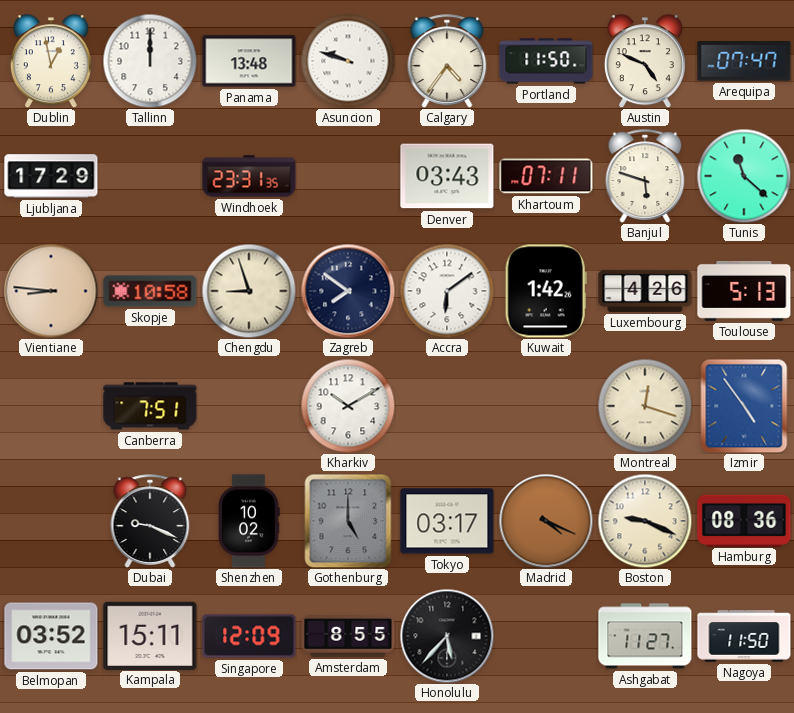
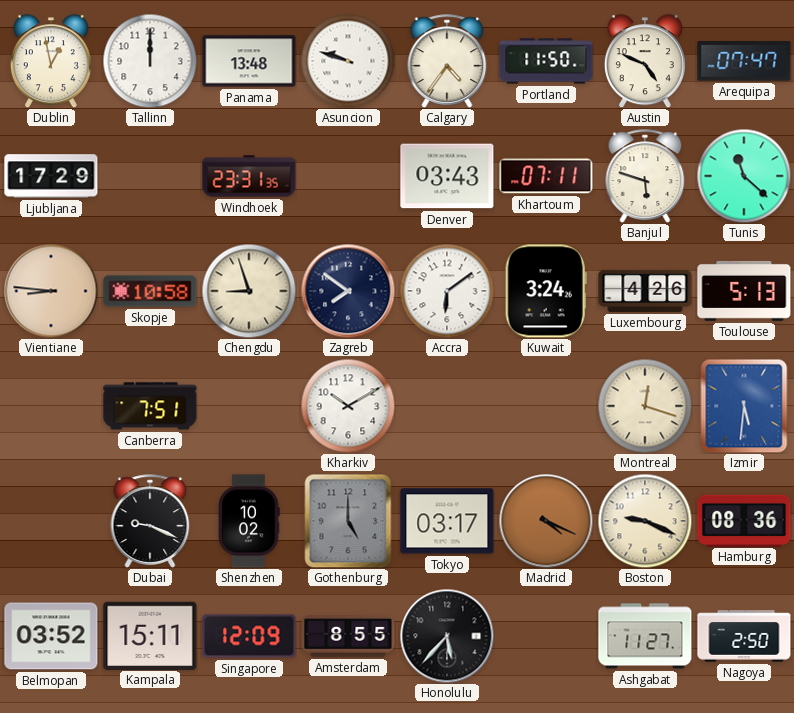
Kuwait: 1:42 -> 3:24
Izmir: 4:54 -> 5:31
Nagoya: 11:50 -> 2:50
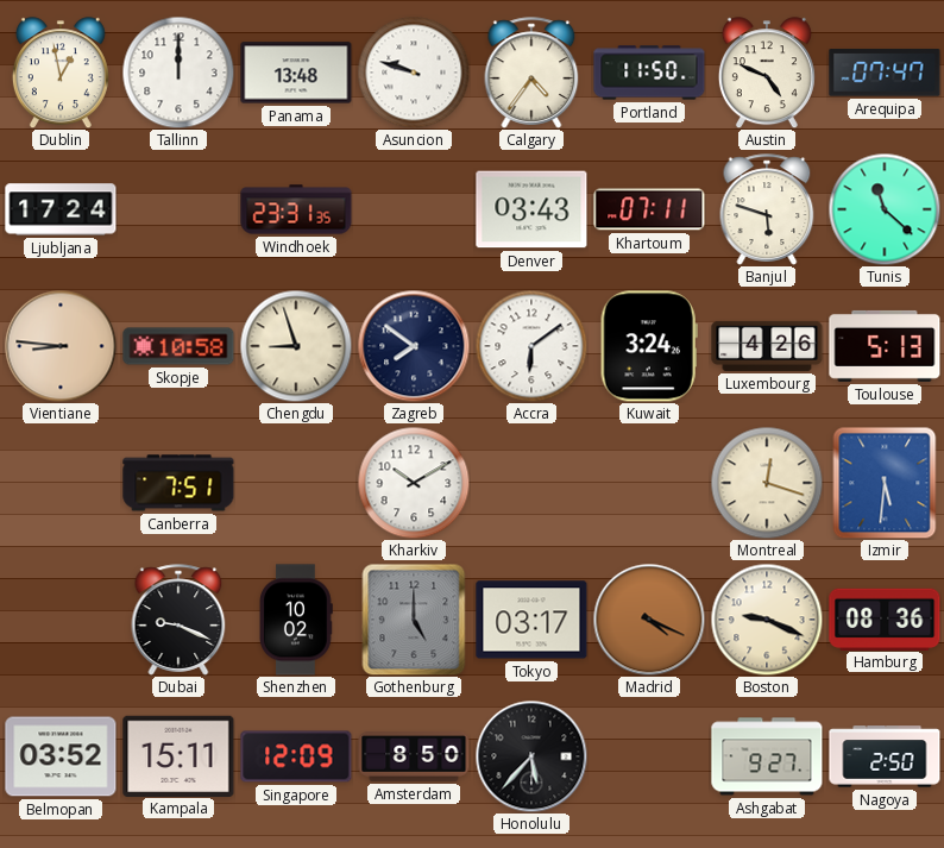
Ljubljana: 17:29 -> 17:24
Amsterdam: 8:55 -> 8:50
Ashgabat: 11:27 -> 9:27
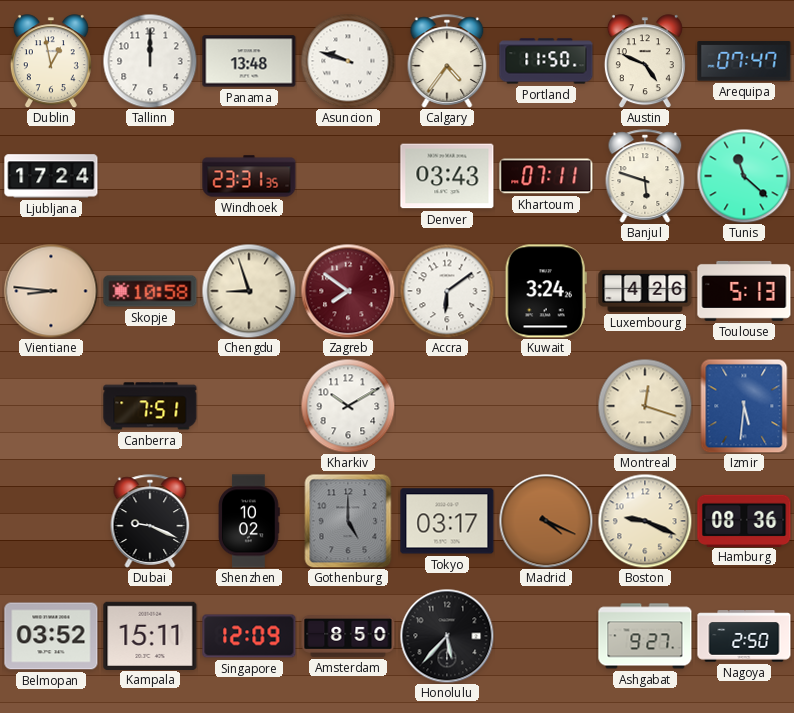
Zagreb dial: navy -> burgundy
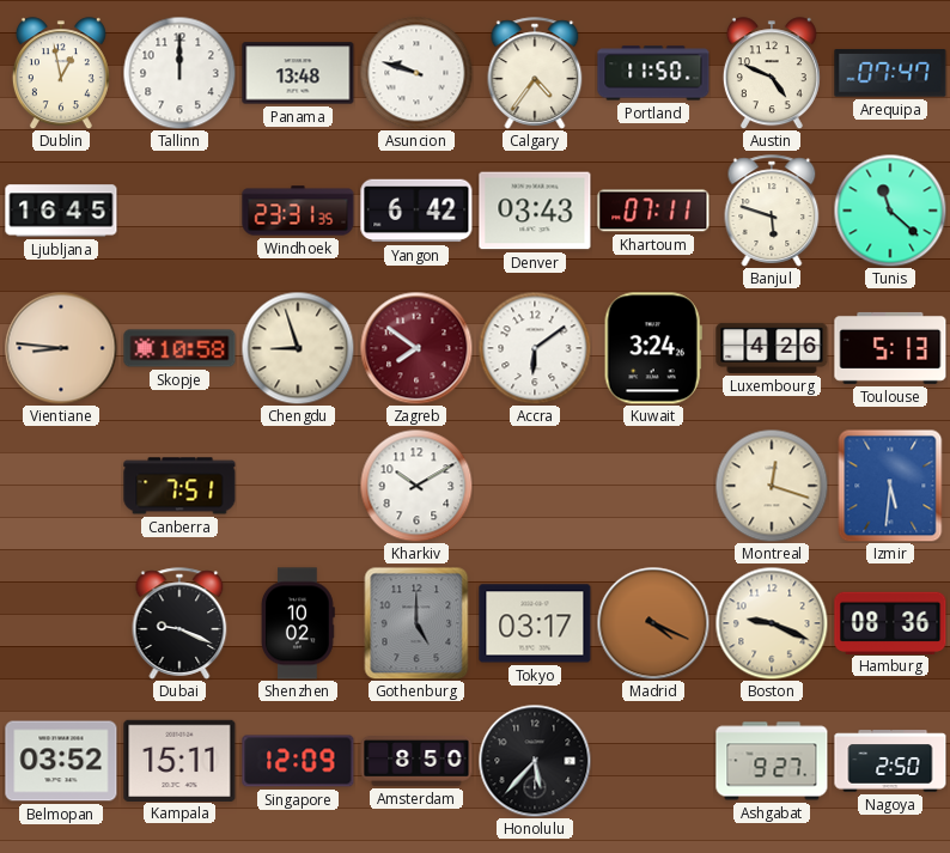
Ljubljana: 17:24 -> 16:45
Yangon: none -> 6:42
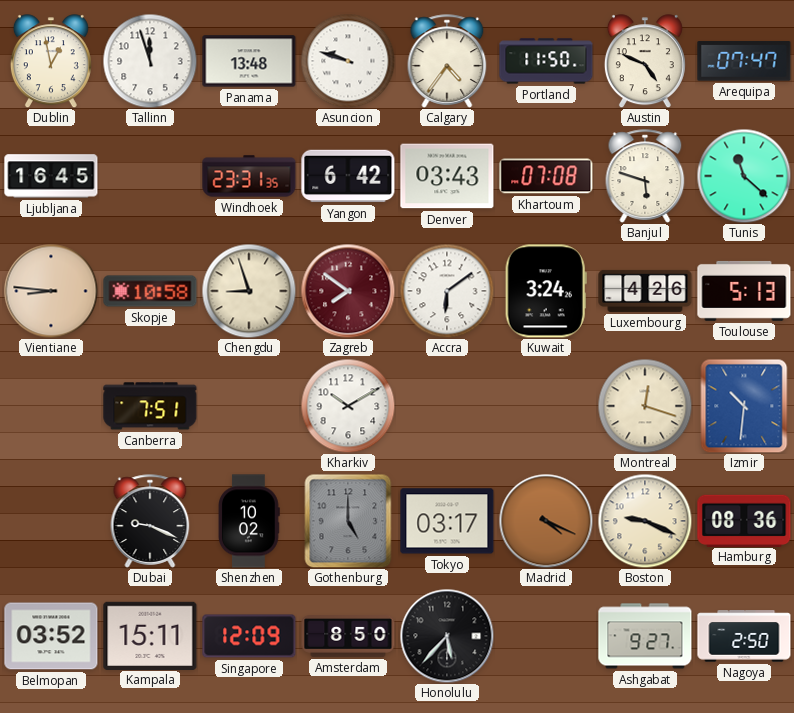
Tallinn: 12:00 -> 11:57
Khartoum: 07:11 -> 07:08
Izmir: 5:31 -> 10:31
